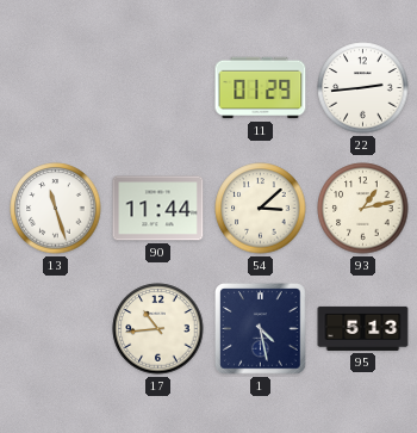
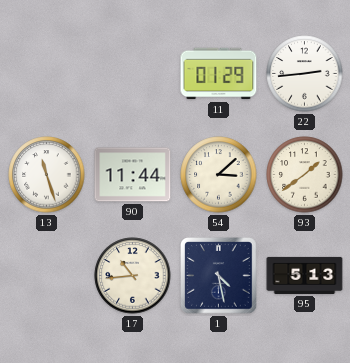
93: 1:13 -> 1:39
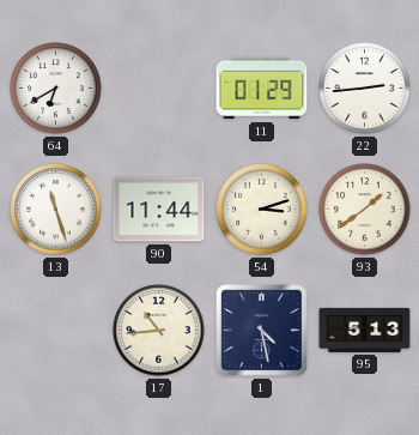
64: none -> 6:40
54: 3:08 -> 3:12
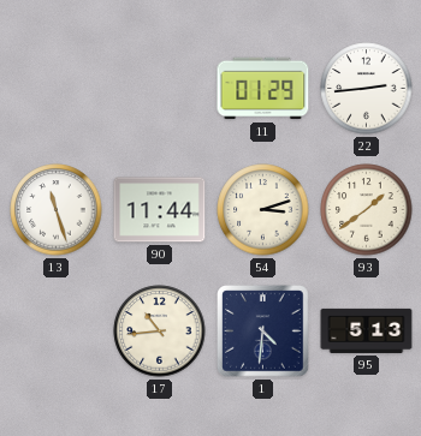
64: 6:40 -> none
1: 4:28 -> 4:31
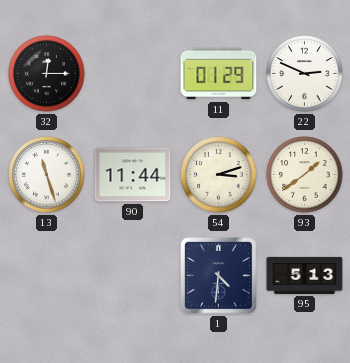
32: none -> 12:15
22: 2:44 -> 2:49
17: 10:44 -> none
